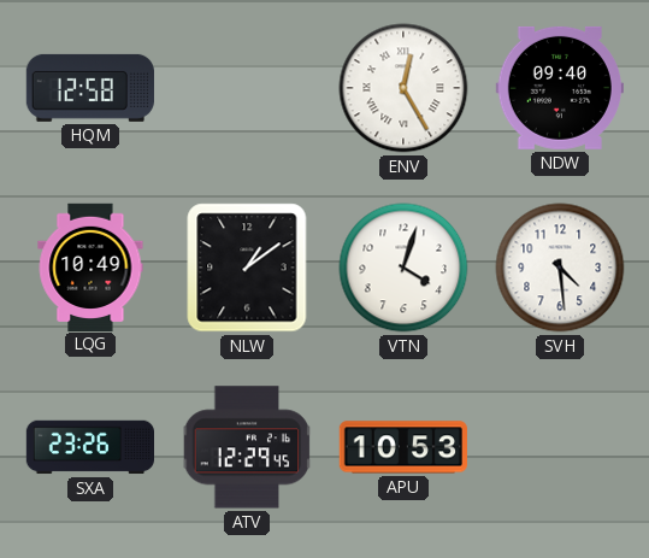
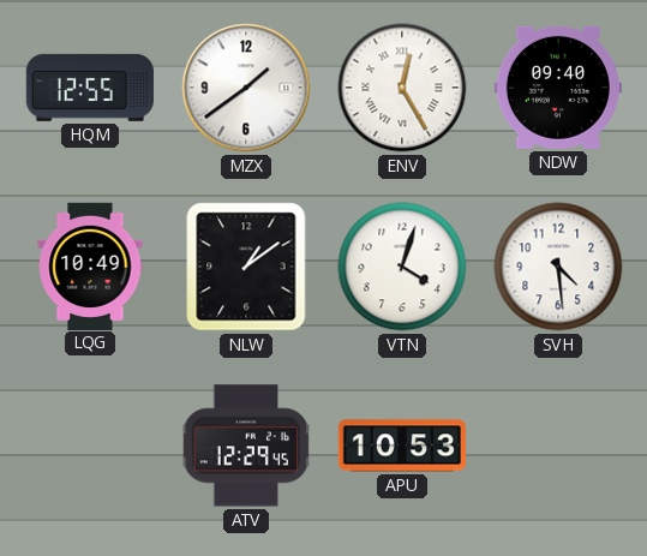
HQM: 12:58 -> 12:55
MZX: none -> 1:39
SXA: 23:26 -> none
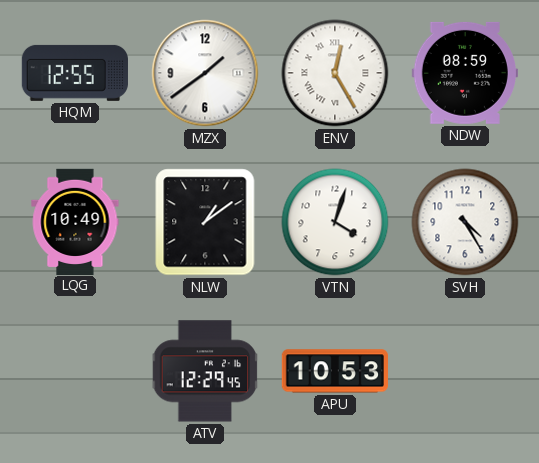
NDW: 09:40 -> 08:59
SVH: 4:29 -> 4:25
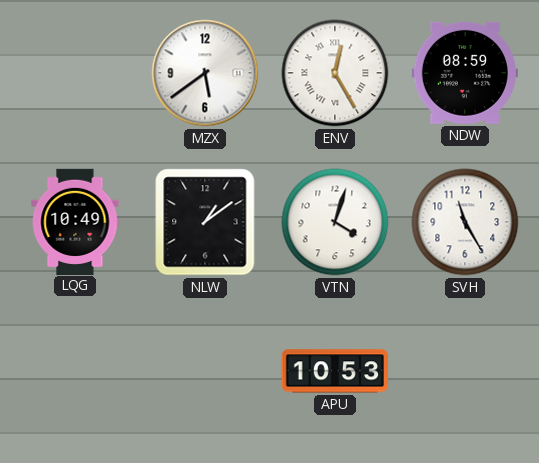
HQM: 12:55 -> none
MZX: 1:39 -> 5:39
SVH: 4:25 -> 11:25
ATV: 12:29 -> none
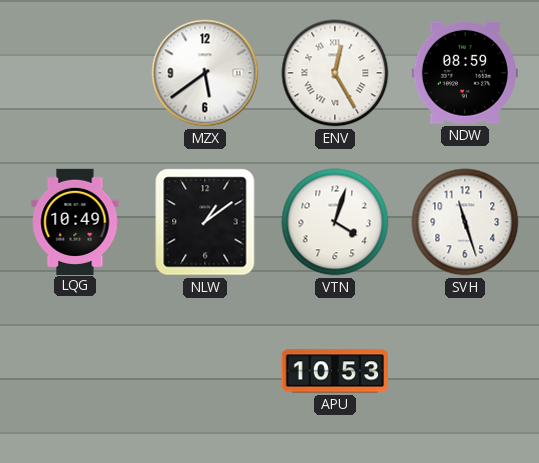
SVH: 11:25 -> 11:27
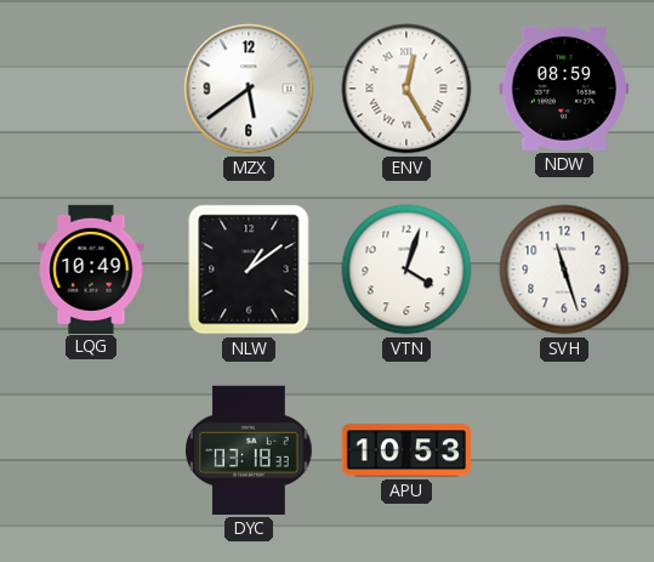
DYC: none -> 03:18
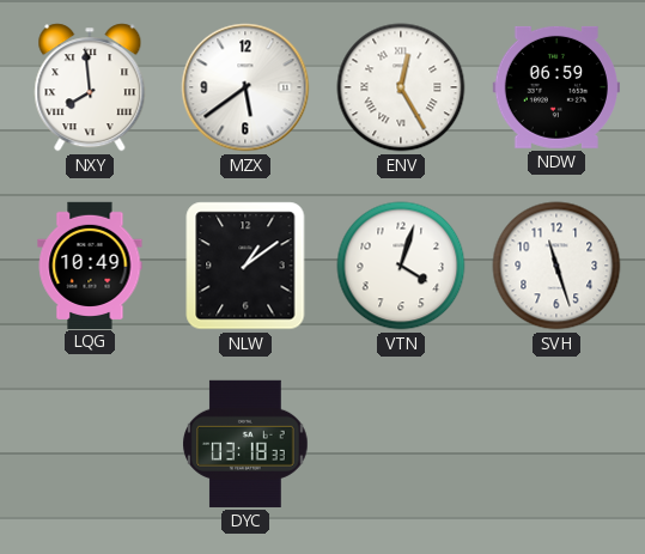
NXY: none -> 7:59
NDW: 08:59 -> 06:59
APU: 10:53 -> none
